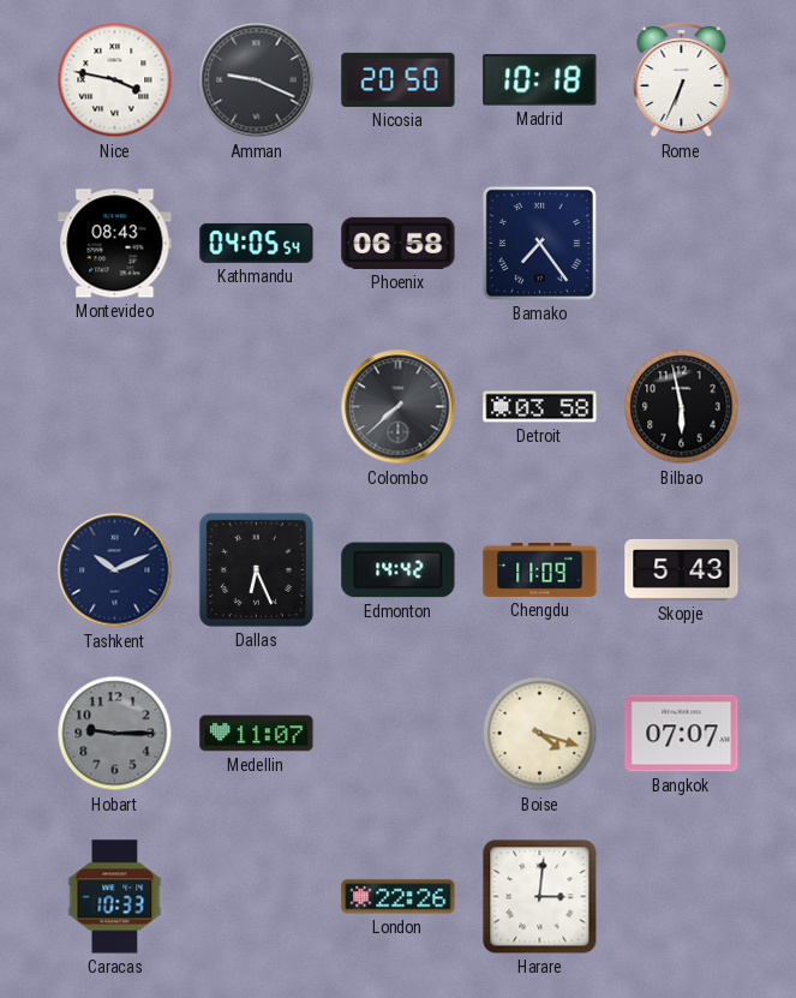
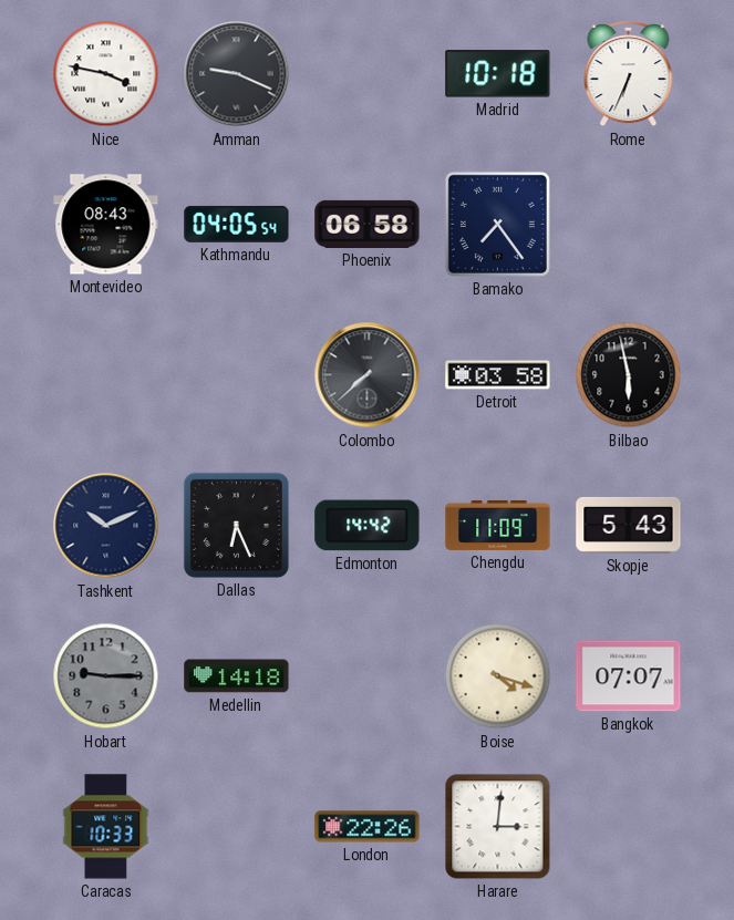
Nicosia: 20:50 -> none
Medellin: 11:07 -> 14:18
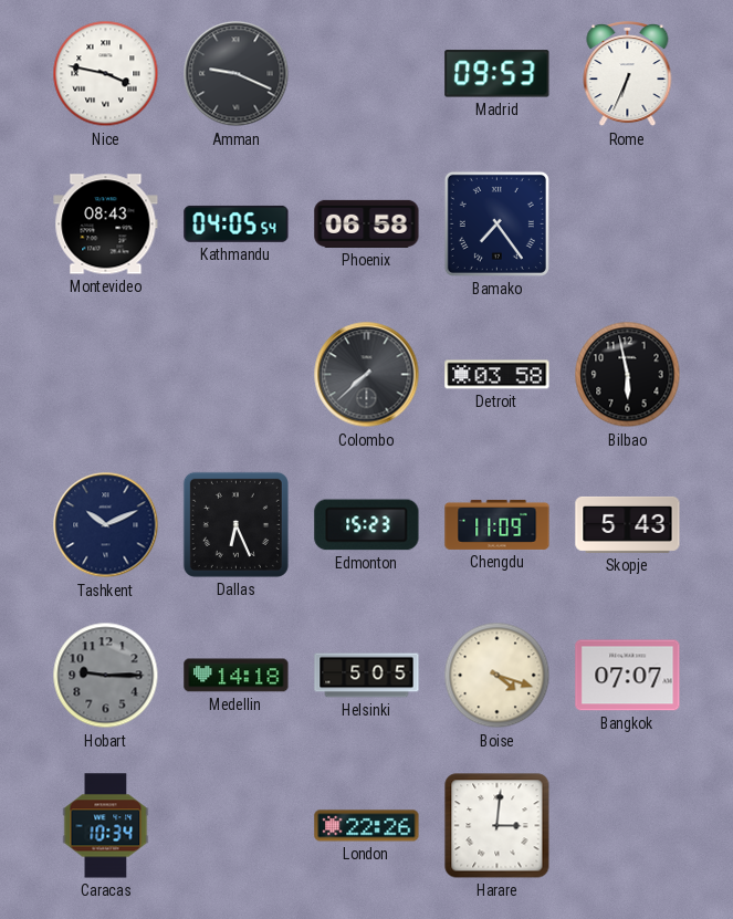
Madrid: 10:18 -> 09:53
Edmonton: 14:42 -> 15:23
Helsinki: none -> 5:05
Caracas: 10:33 -> 10:34
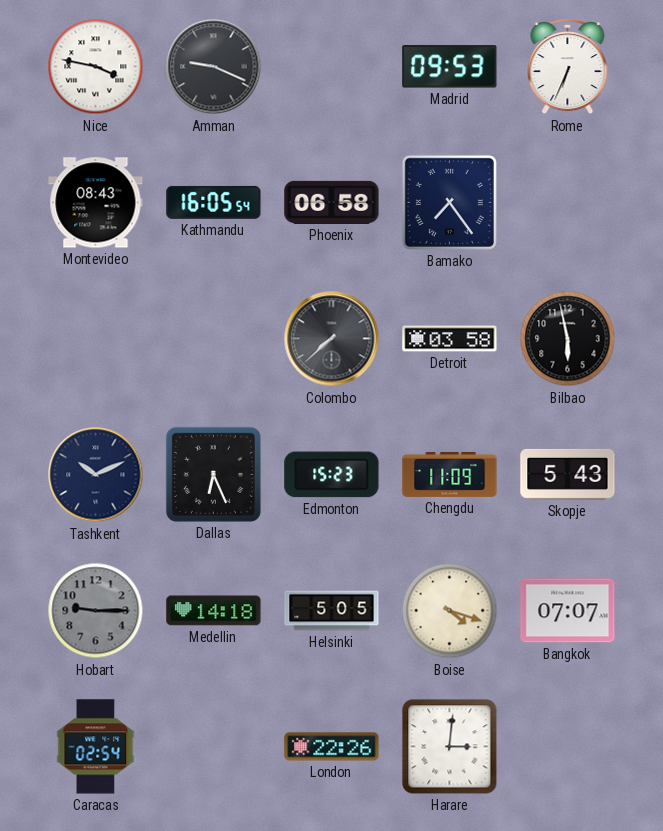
Kathmandu: 04:05 -> 16:05
Caracas: 10:34 -> 02:54
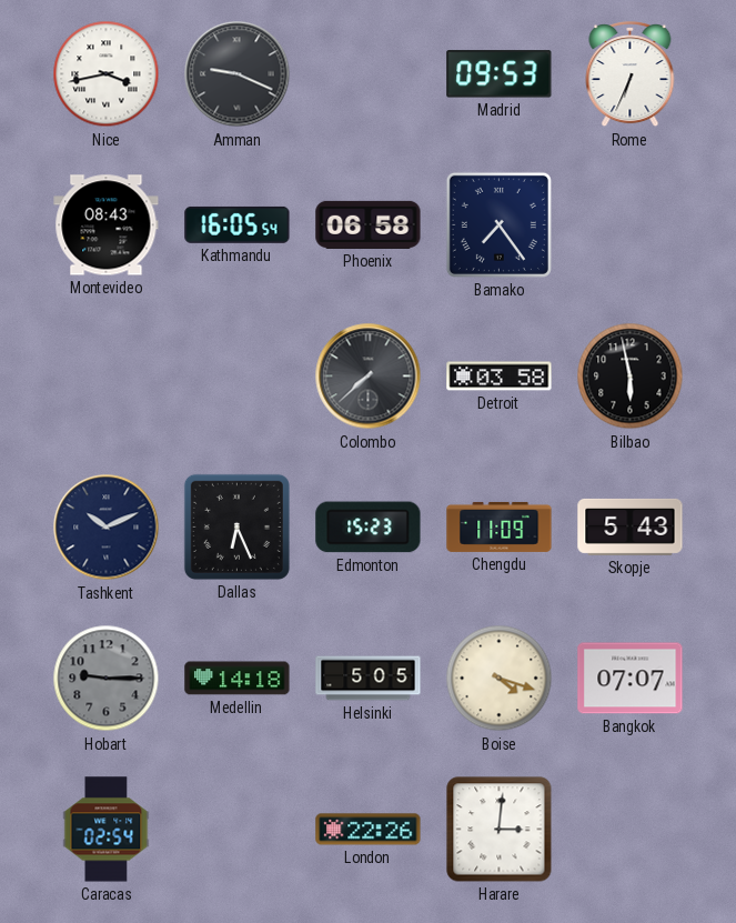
Nice: 3:47 -> 3:43
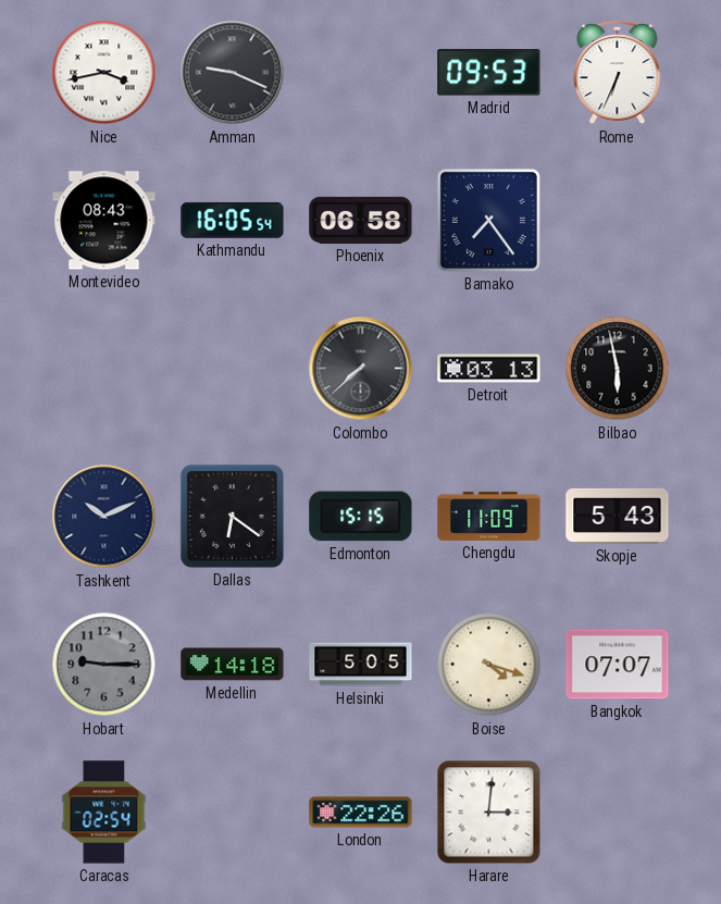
Detroit: 03:58 -> 03:13
Dallas: 6:26 -> 6:21
Edmonton: 15:23 -> 15:15
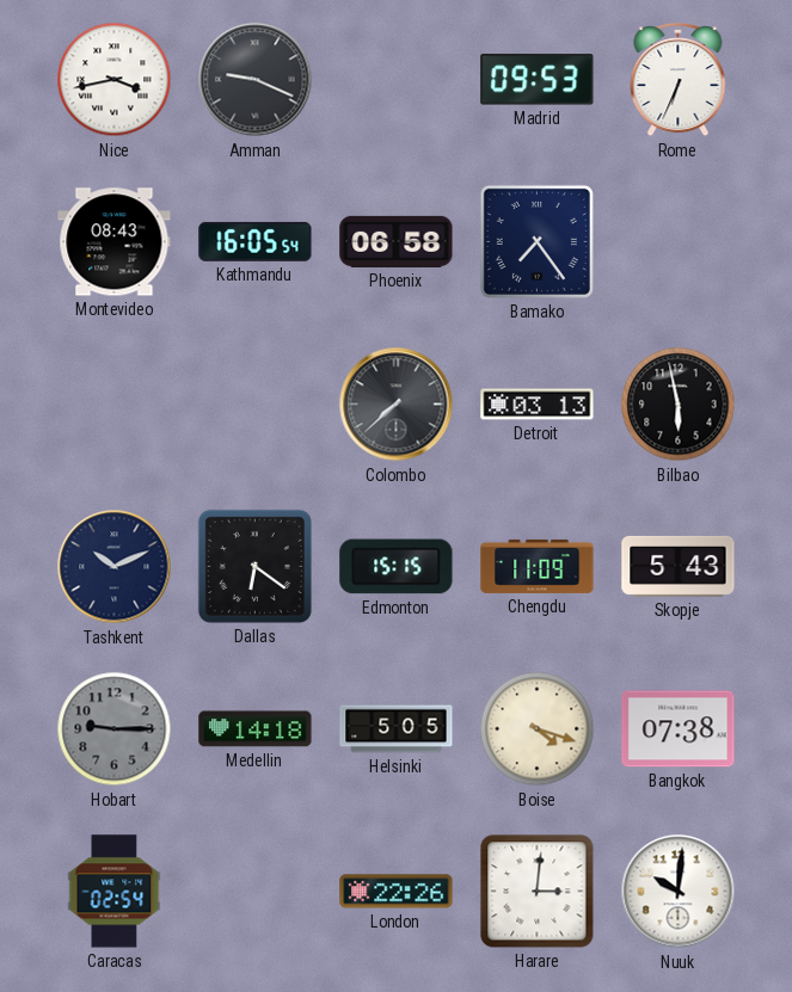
Bangkok: 07:07 -> 07:38
Nuuk: none -> 10:01
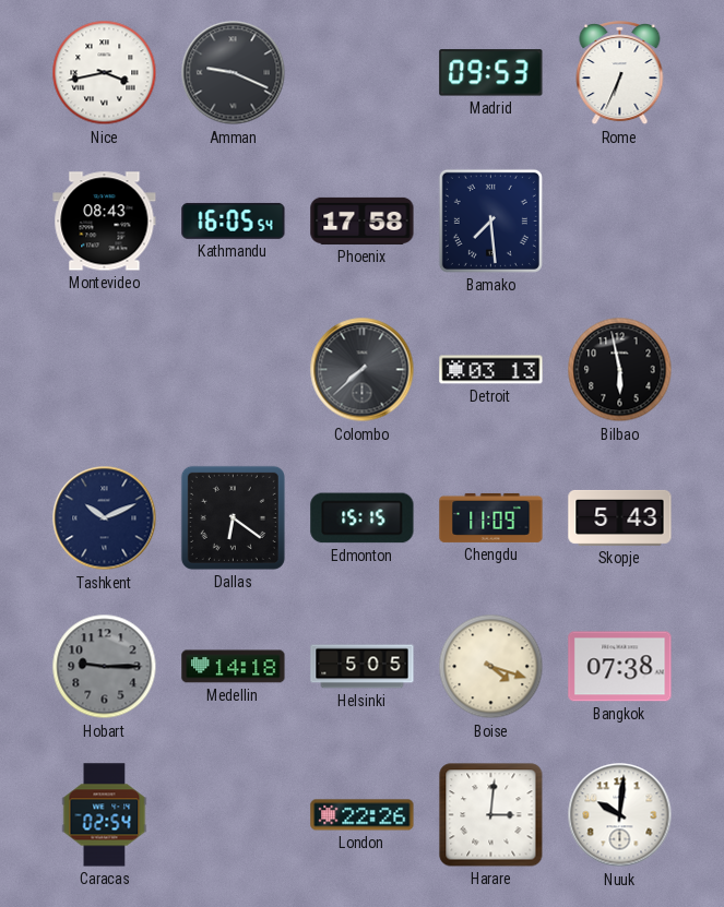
Phoenix: 06:58 -> 17:58
Bamako: 7:24 -> 7:29
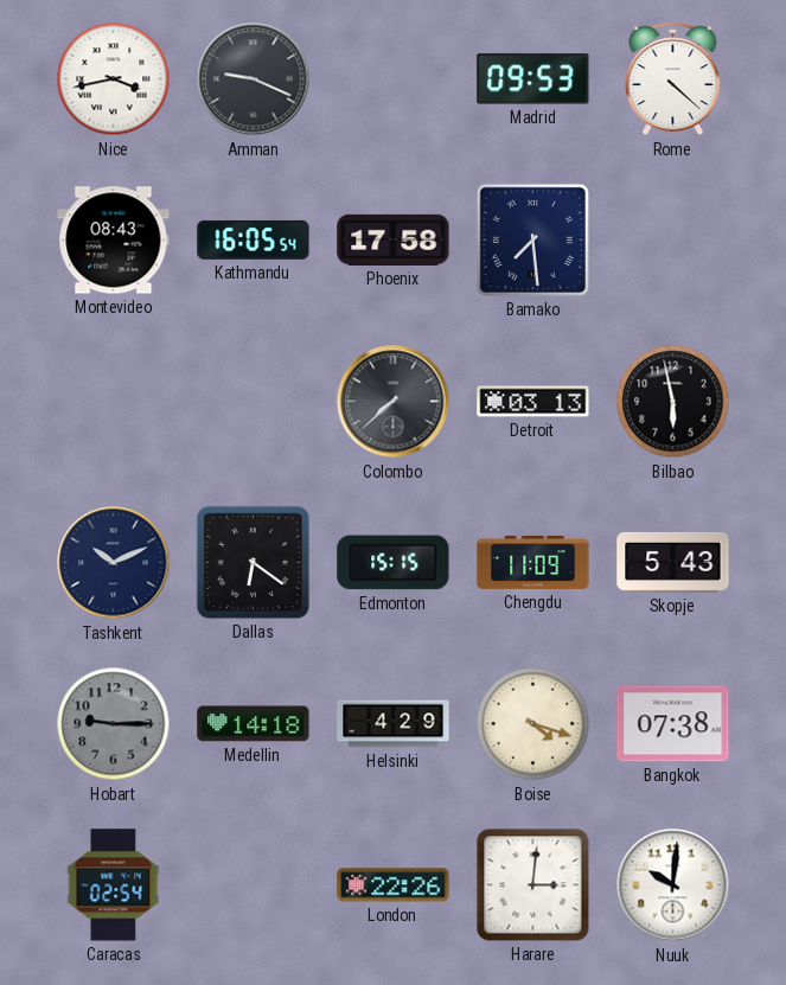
Rome: 6:34 -> 4:22
Helsinki: 5:05 -> 4:29
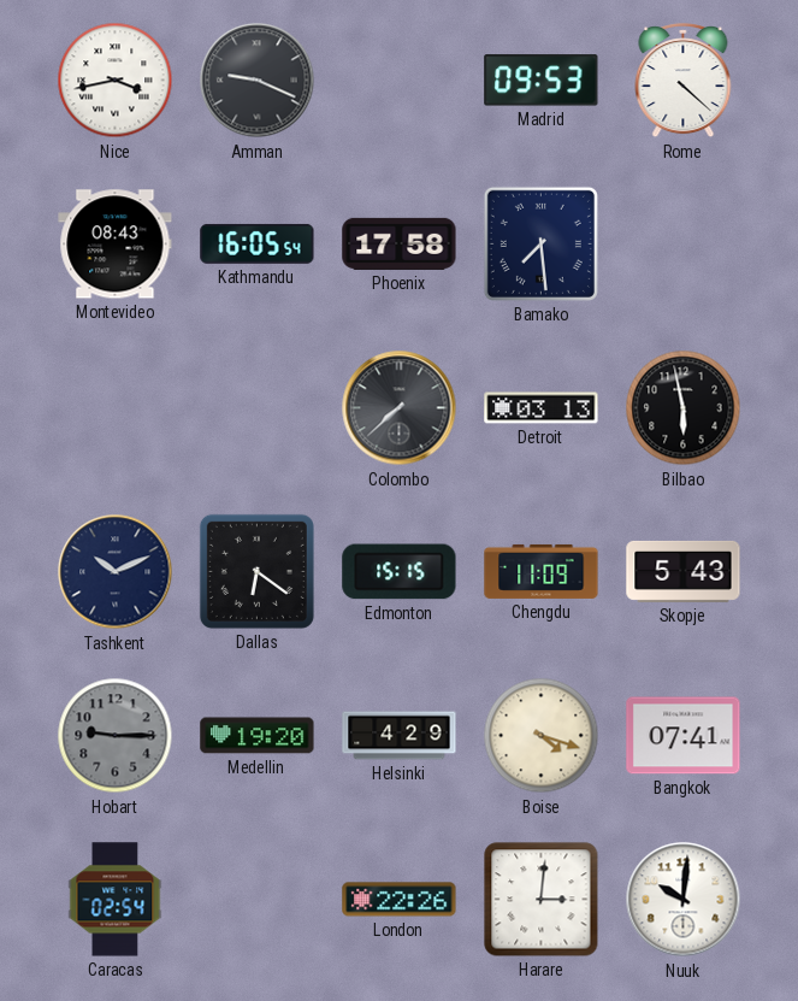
Medellin: 14:18 -> 19:20
Bangkok: 07:38 -> 07:41
